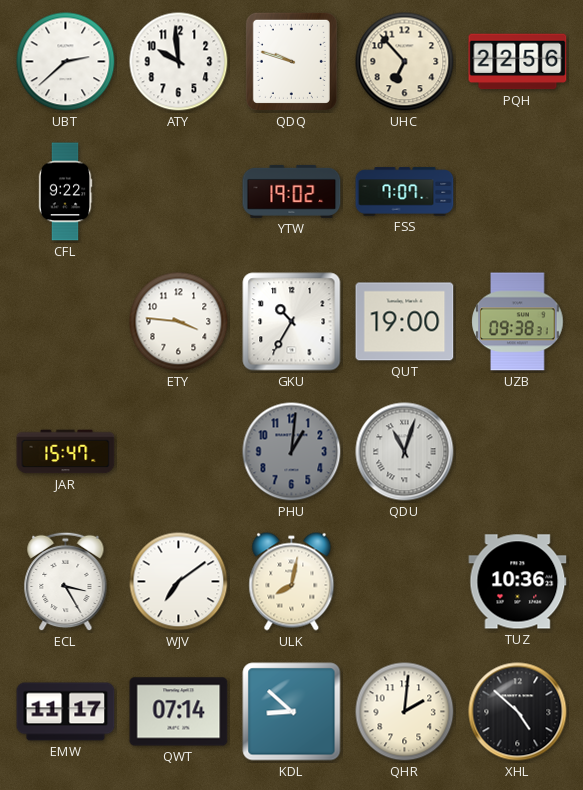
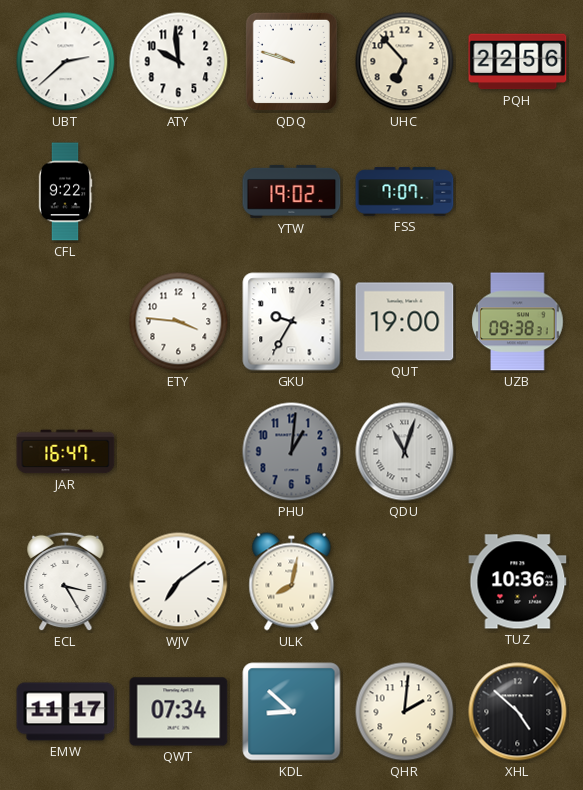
GKU: 10:35 -> 9:35
JAR: 15:47 -> 16:47
QWT: 07:14 -> 07:34
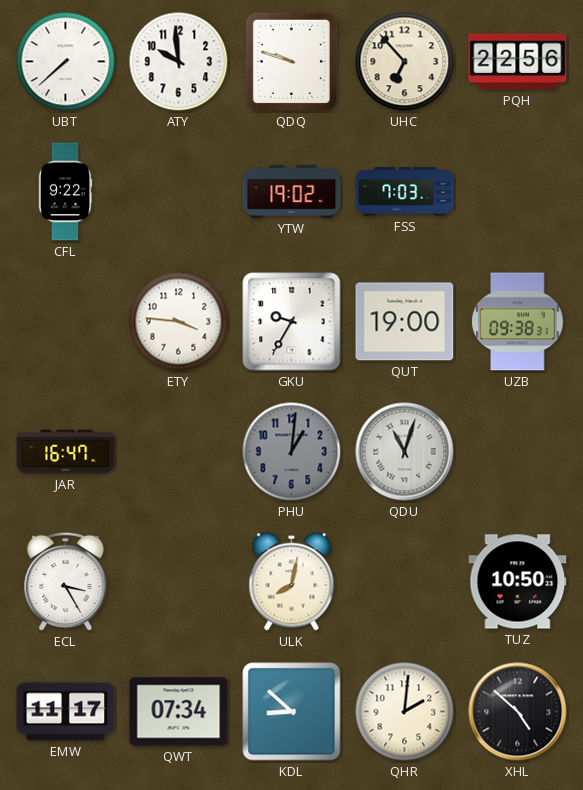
UBT: 2:38 -> 7:38
FSS: 7:07 -> 7:03
WJV: 7:09 -> none
TUZ: 10:36 -> 10:50
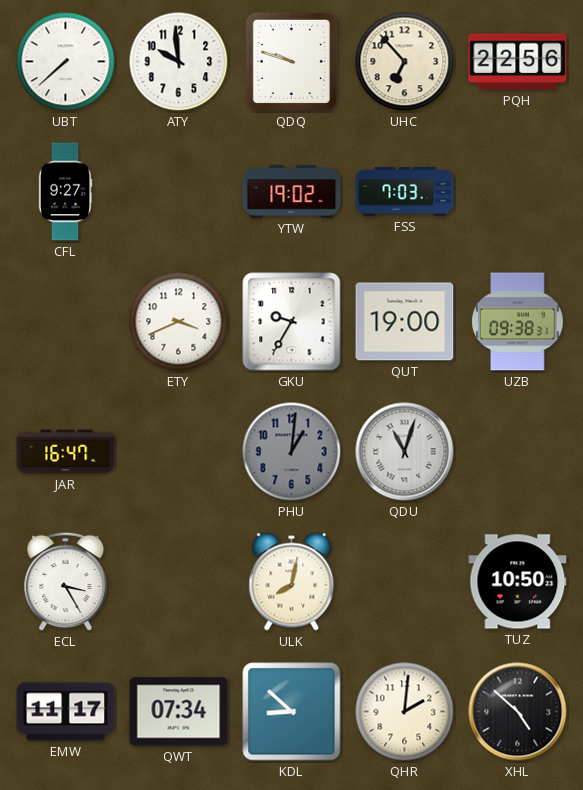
CFL: 9:22 -> 9:27
ETY: 3:46 -> 3:41
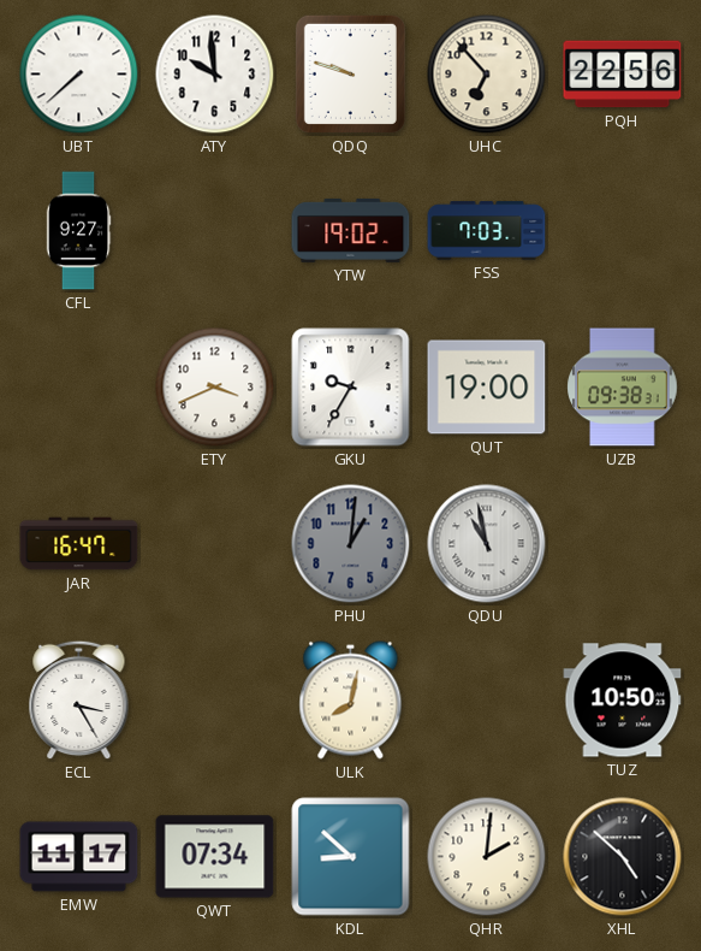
QDU: 11:03 -> 10:58
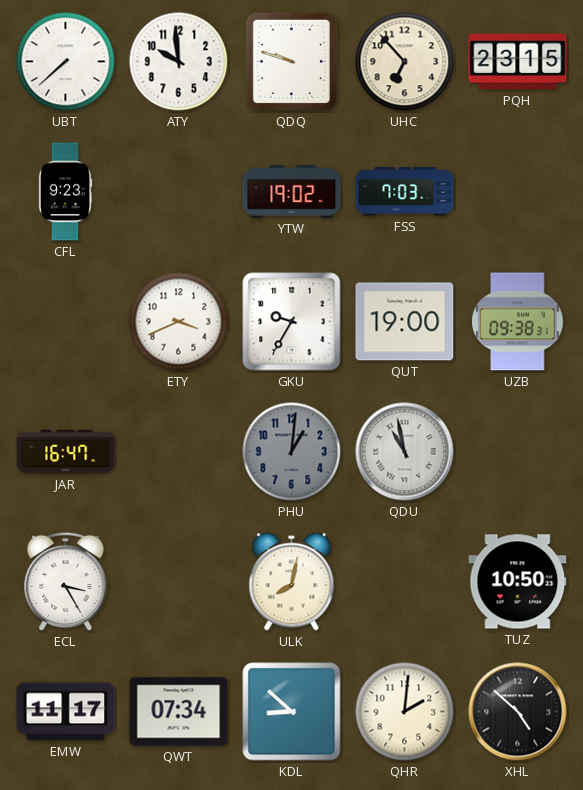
PQH: 22:56 -> 23:15
CFL: 9:27 -> 9:23
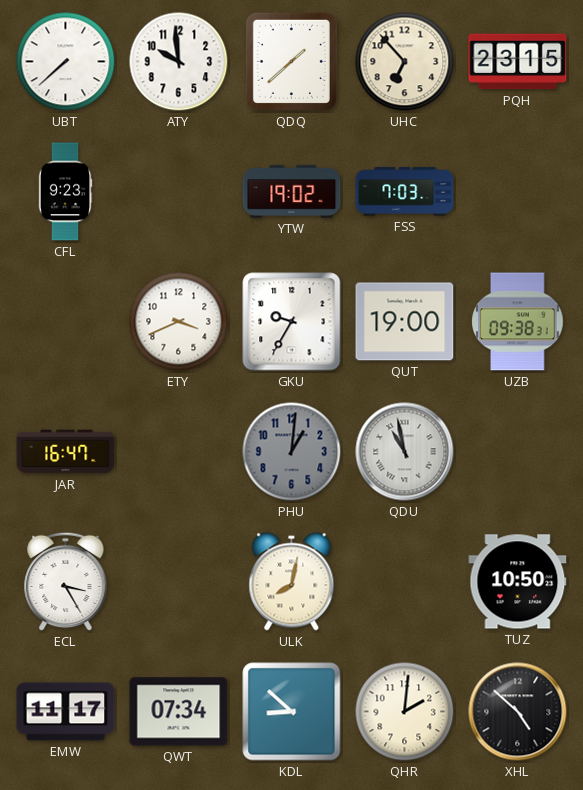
QDQ: 9:48 -> 1:38
